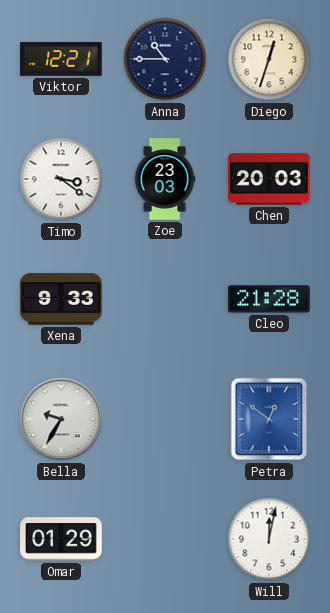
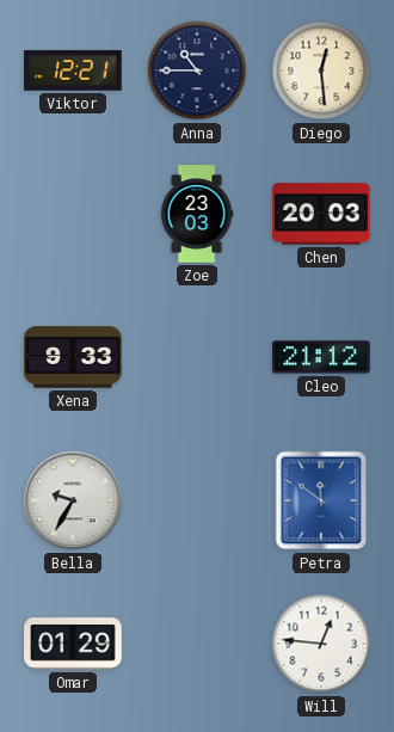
Diego: 12:33 -> 12:29
Timo: 3:21 -> none
Cleo: 21:28 -> 21:12
Petra: 12:51 -> 11:51
Will: 12:02 -> 12:46
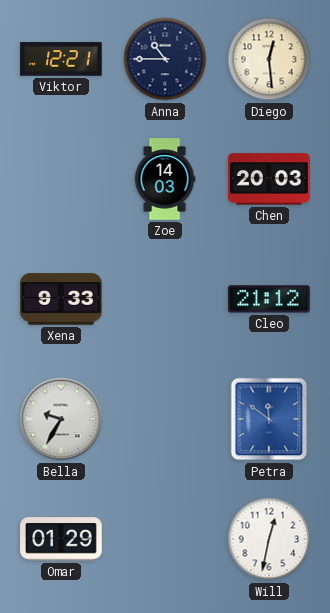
Zoe: 23:03 -> 14:03
Will: 12:46 -> 12:32
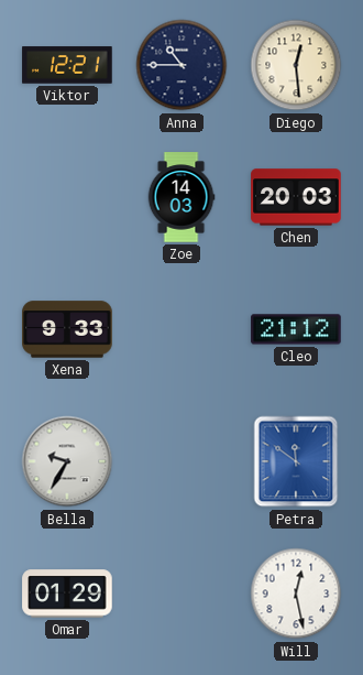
Will: 12:32 -> 12:28
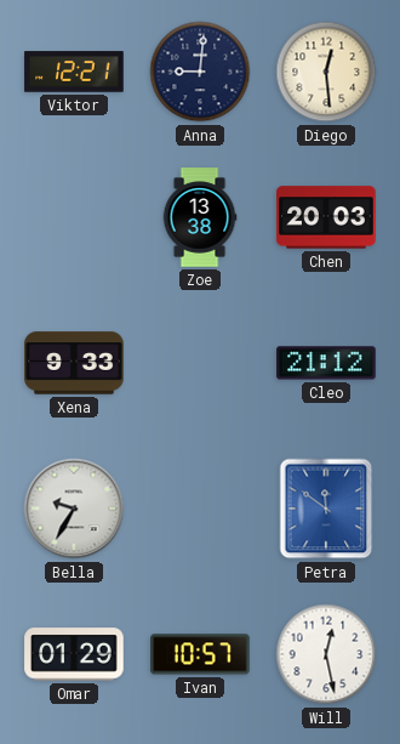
Anna: 10:45 -> 9:01
Zoe: 14:03 -> 13:38
Ivan: none -> 10:57
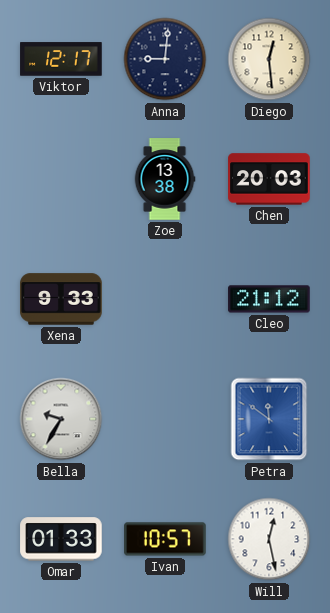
Viktor: 12:21 -> 12:17
Omar: 01:29 -> 01:33
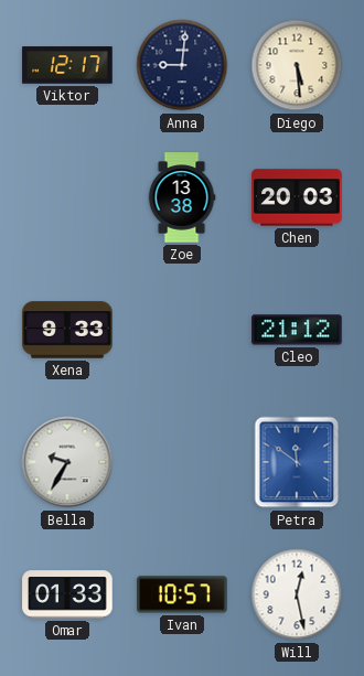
Diego: 12:29 -> 5:29
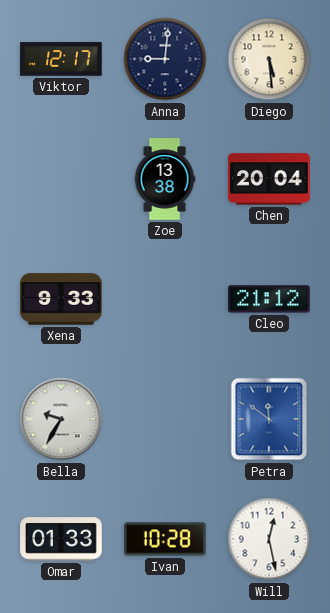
Chen: 20:03 -> 20:04
Ivan: 10:57 -> 10:28
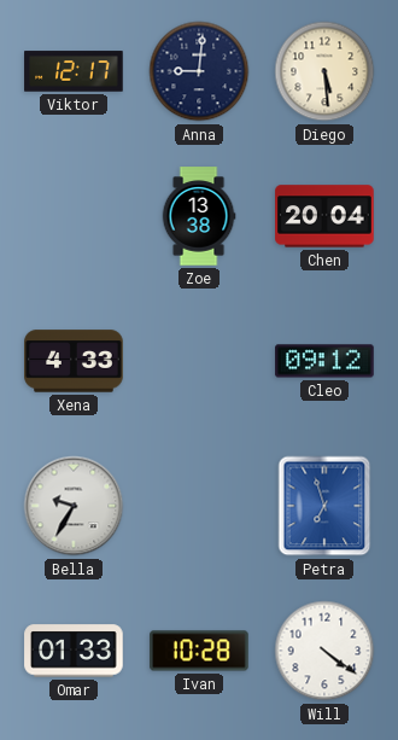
Xena: 9:33 -> 4:33
Cleo: 21:12 -> 09:12
Petra: 11:51 -> 6:57
Will: 12:28 -> 4:21
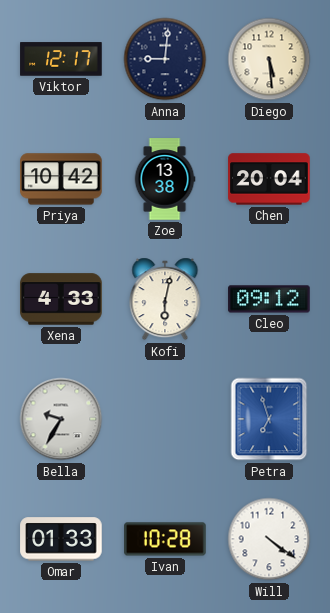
Priya: none -> 10:42
Kofi: none -> 6:02
